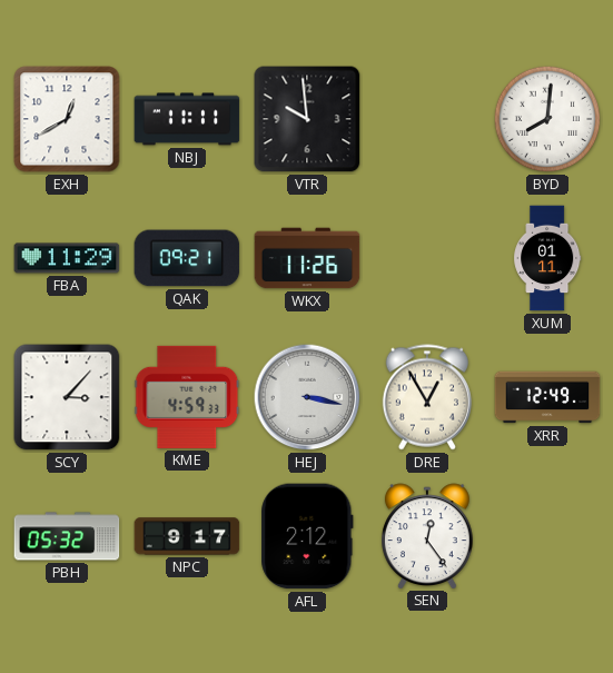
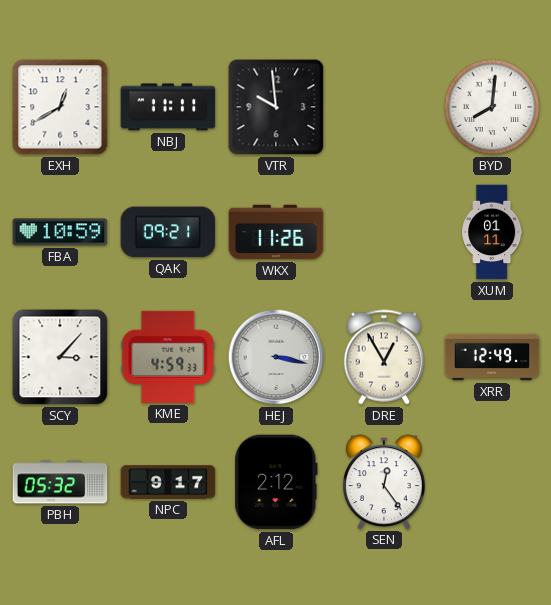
FBA: 11:29 -> 10:59
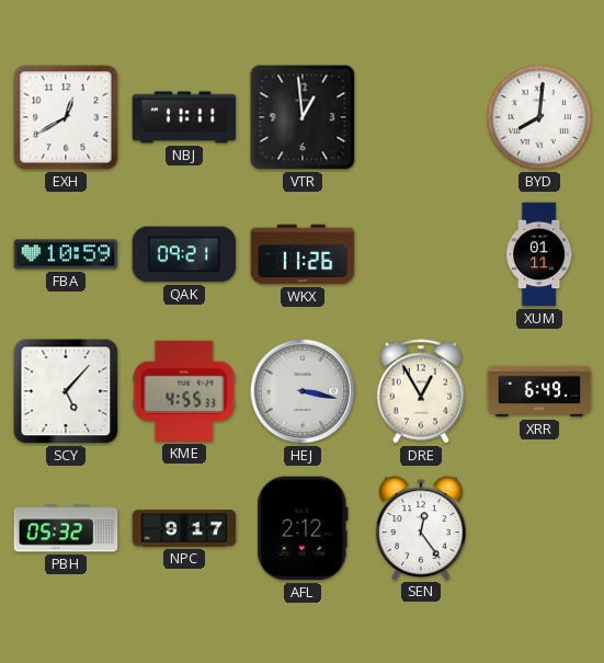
VTR: 9:59 -> 12:59
SCY: 3:07 -> 5:07
KME: 4:59 -> 4:55
XRR: 12:49 -> 6:49
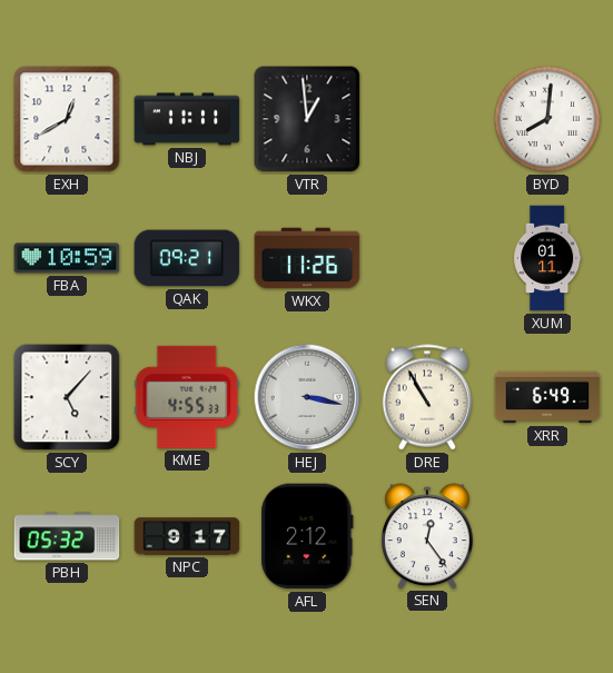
DRE: 12:55 -> 10:55
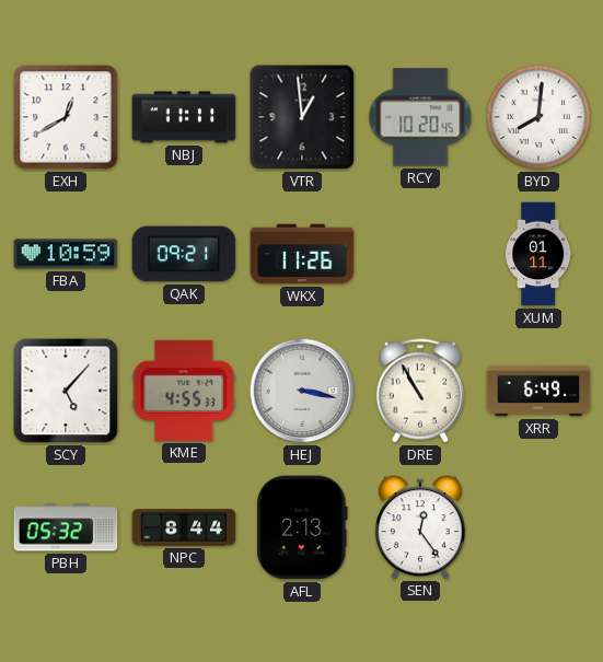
RCY: none -> 10:20
NPC: 9:17 -> 8:44
AFL: 2:12 -> 2:13
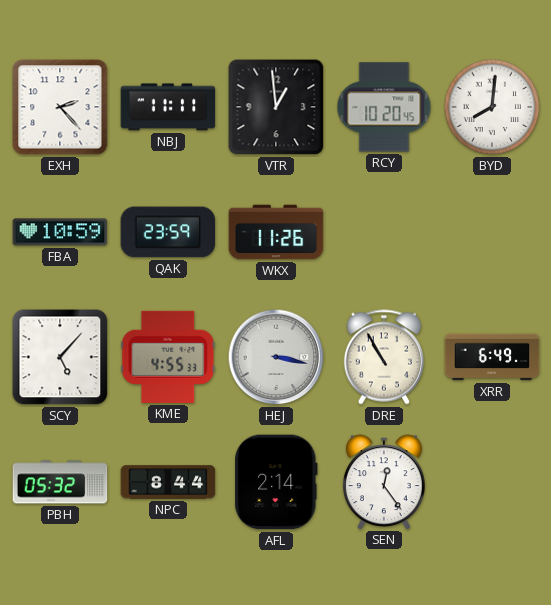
EXH: 12:40 -> 2:23
QAK: 09:21 -> 23:59
XUM: 01:11 -> none
AFL: 2:13 -> 2:14
